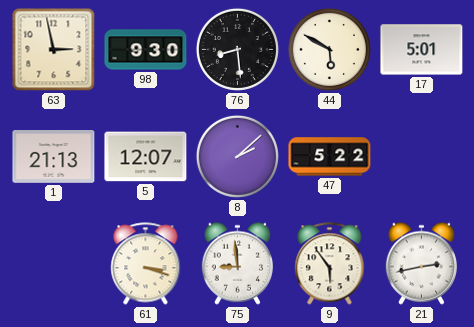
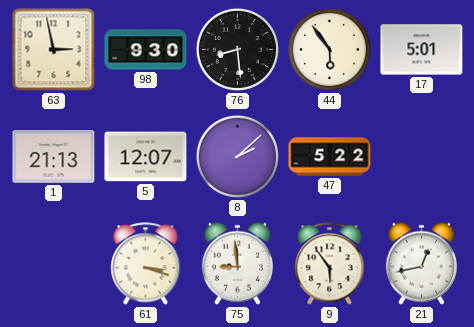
44: 5:50 -> 5:54
21: 2:43 -> 12:43
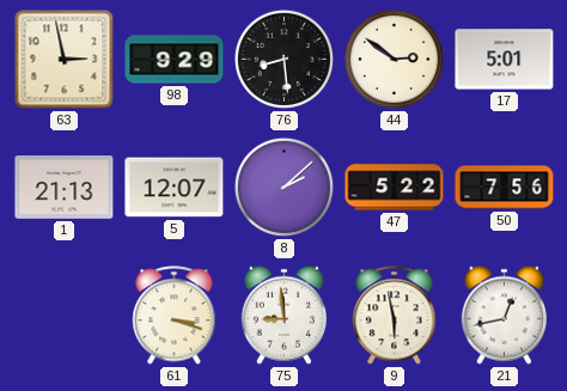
98: 9:30 -> 9:29
44: 5:54 -> 2:51
50: none -> 7:56
9: 5:54 -> 5:58
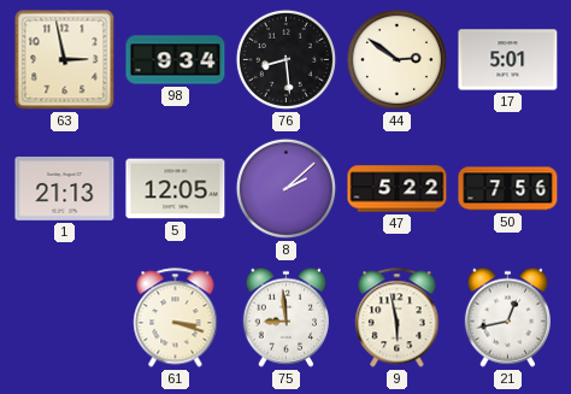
98: 9:29 -> 9:34
5: 12:07 -> 12:05
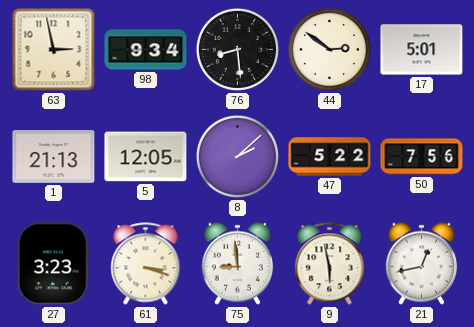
27: none -> 3:23
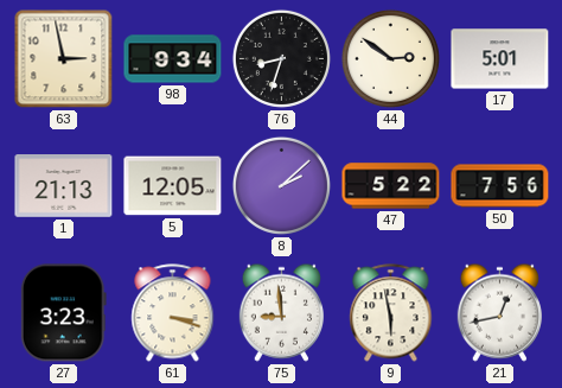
76: 8:29 -> 8:33
